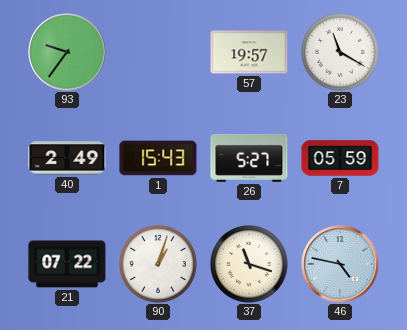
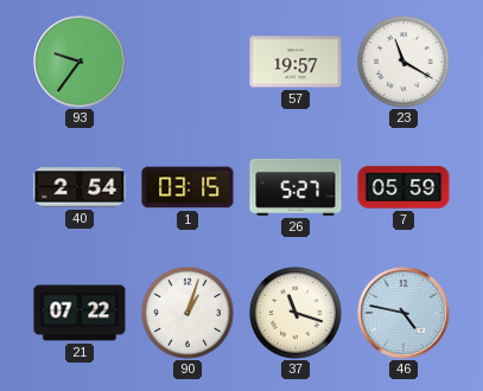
40: 2:49 -> 2:54
1: 15:43 -> 03:15
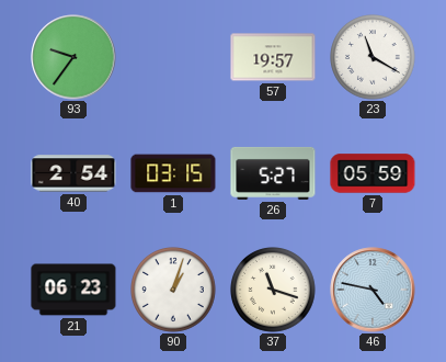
21: 07:22 -> 06:23
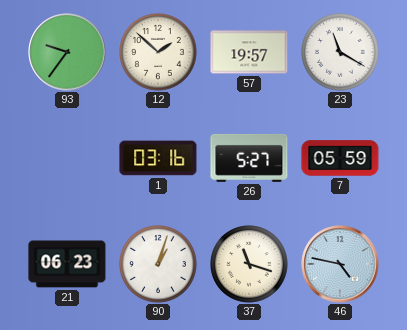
12: none -> 1:52
40: 2:54 -> none
1: 03:15 -> 03:16
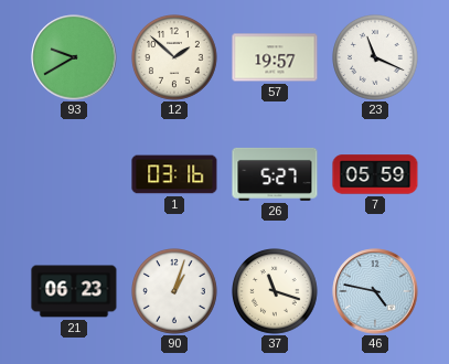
93: 9:36 -> 9:40
23: 11:20 -> 11:19
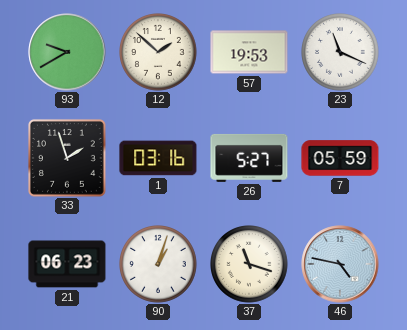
57: 19:57 -> 19:53
33: none -> 1:57
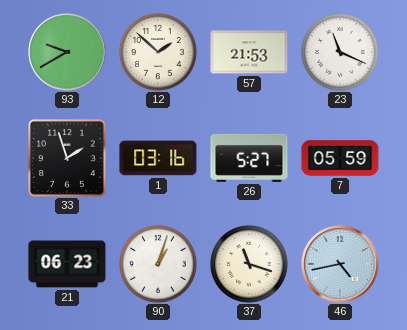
57: 19:53 -> 21:53
46: 4:47 -> 4:43
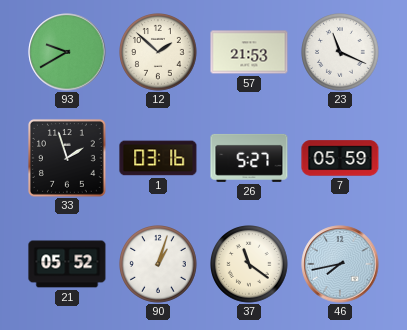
21: 06:23 -> 05:52
37: 11:18 -> 11:21
46: 4:43 -> 7:43
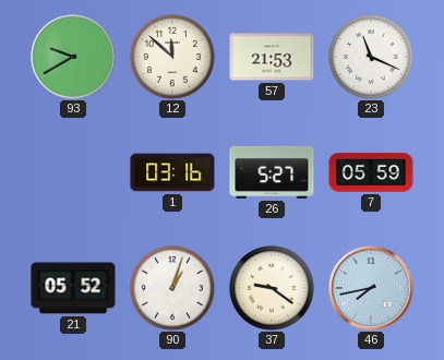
12: 1:52 -> 11:52
33: 1:57 -> none
37: 11:21 -> 9:21
